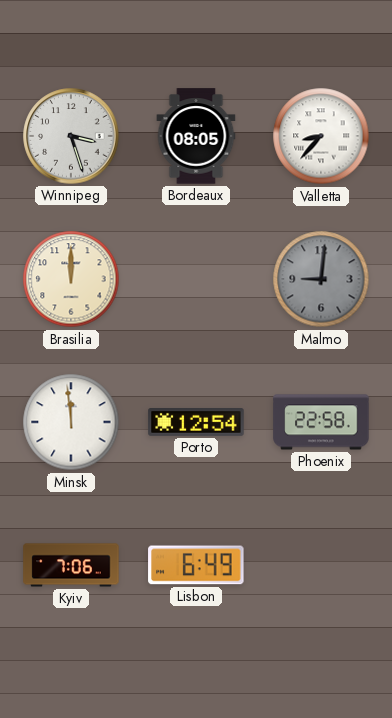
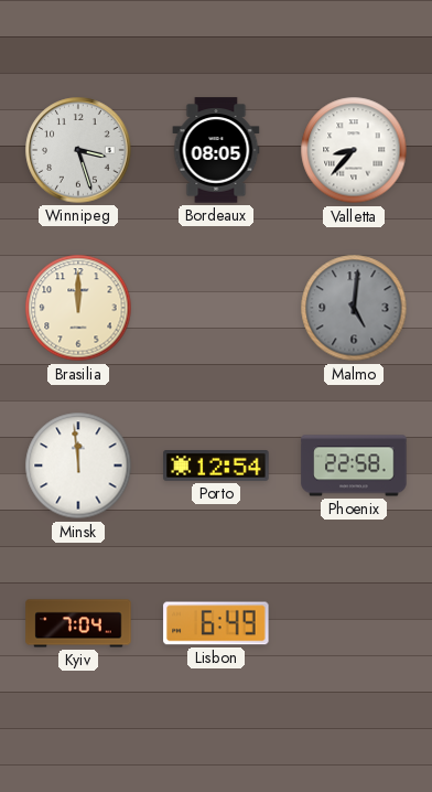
Malmo: 9:01 -> 5:01
Kyiv: 7:06 -> 7:04
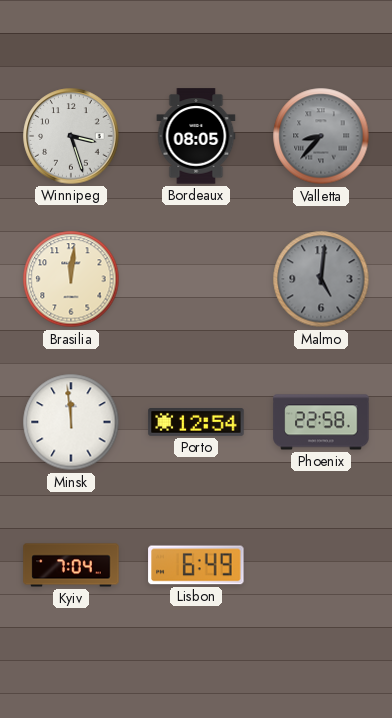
Valletta dial: white -> grey
Brasilia: 12:00 -> 12:01
